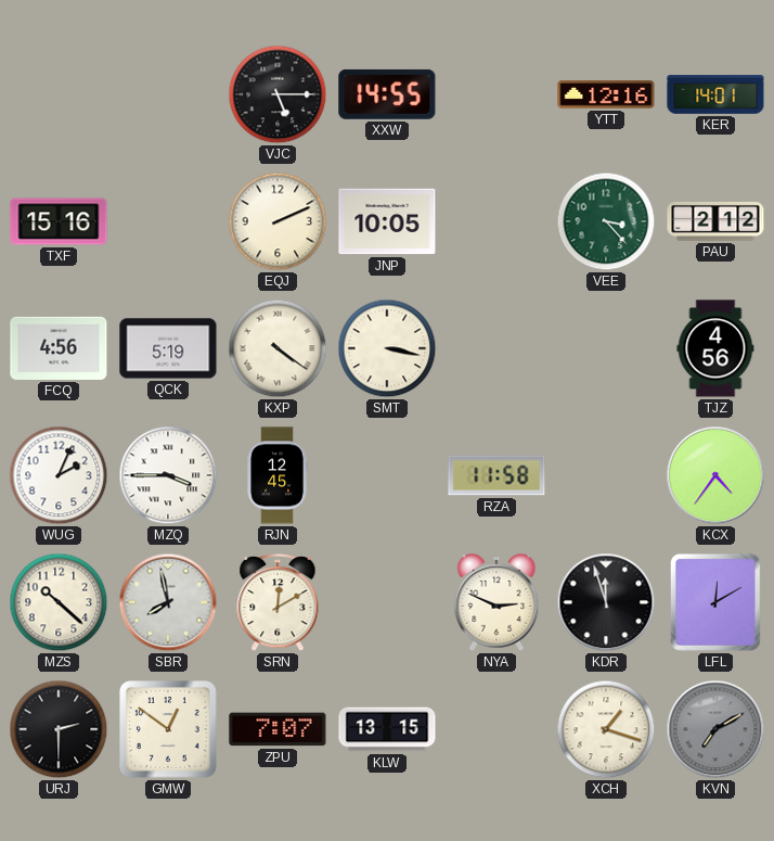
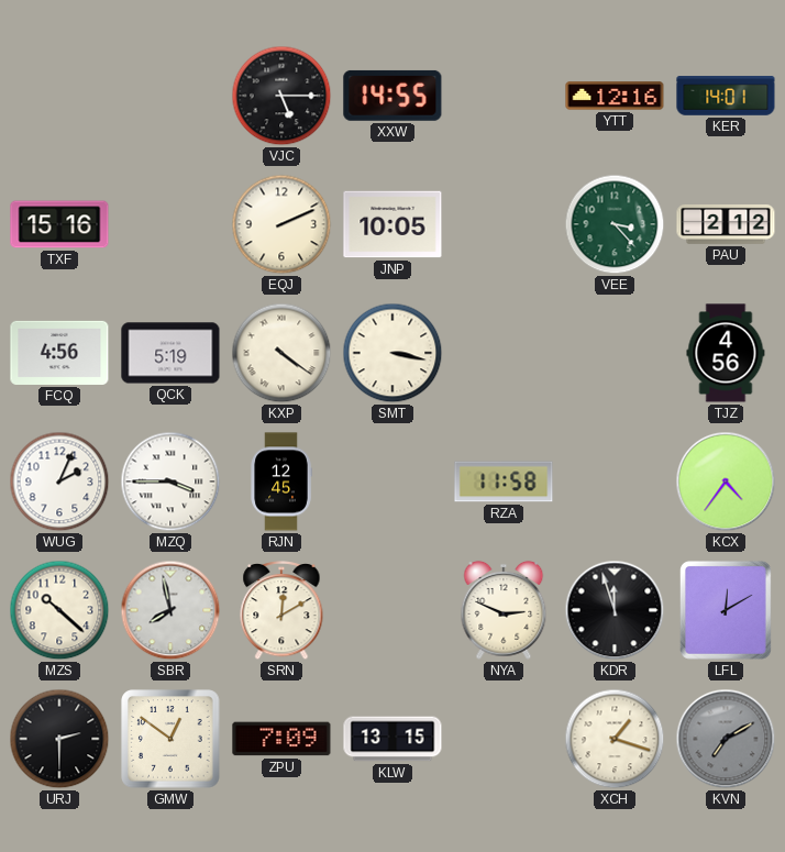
ZPU: 7:07 -> 7:09
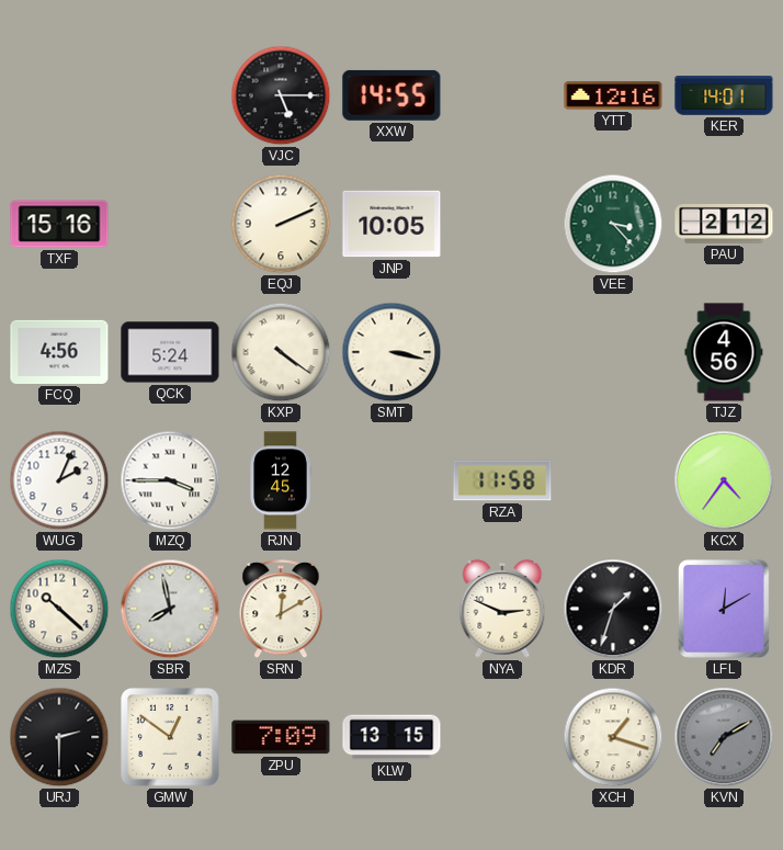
QCK: 5:19 -> 5:24
KDR: 11:57 -> 1:33
